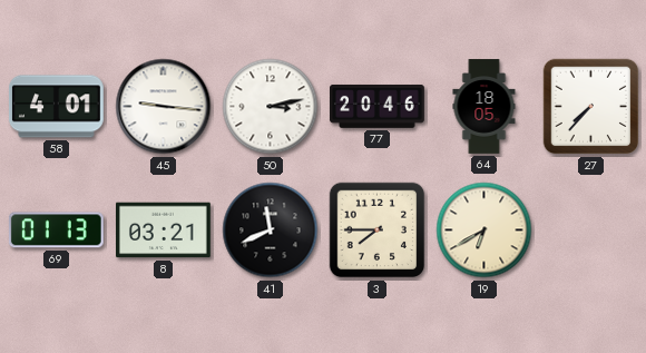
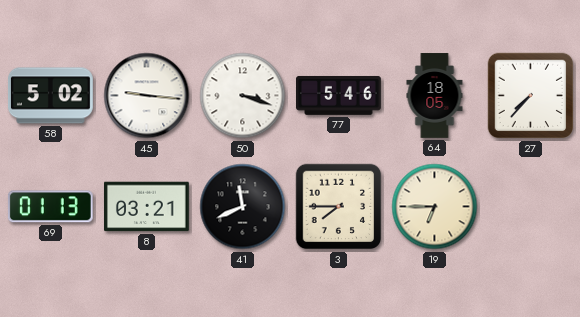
58: 4:01 -> 5:02
50: 3:13 -> 3:18
77: 20:46 -> 5:46
19: 6:40 -> 6:45
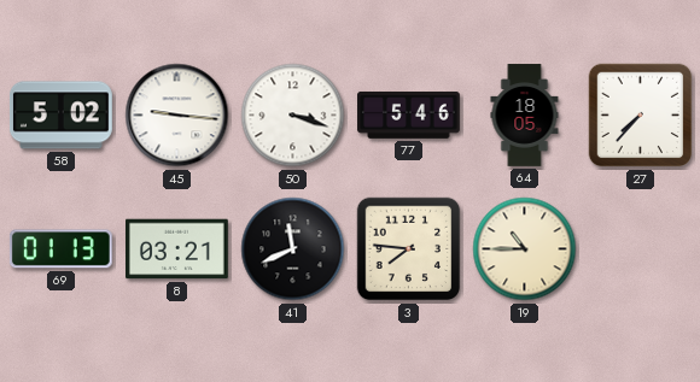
3: 7:45 -> 7:46
19: 6:45 -> 10:45
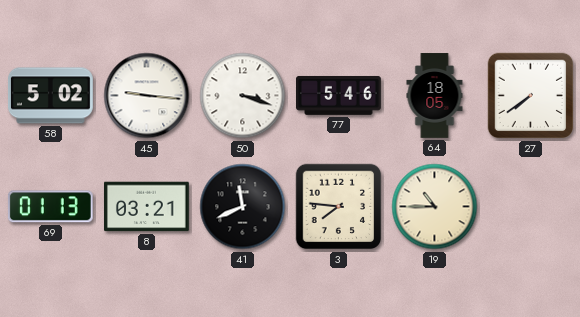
27: 7:37 -> 7:39
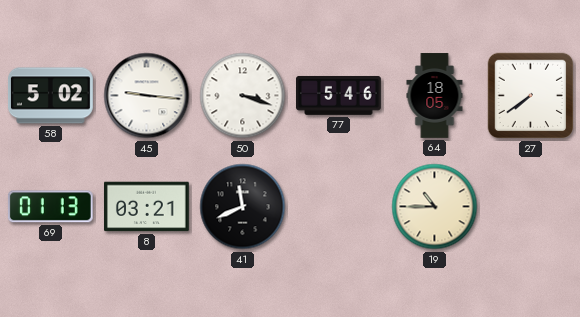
3: 7:46 -> none
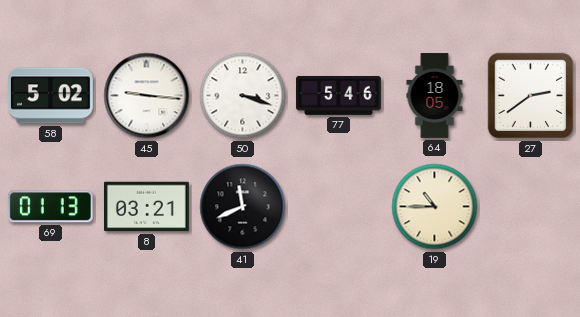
27: 7:39 -> 2:39
